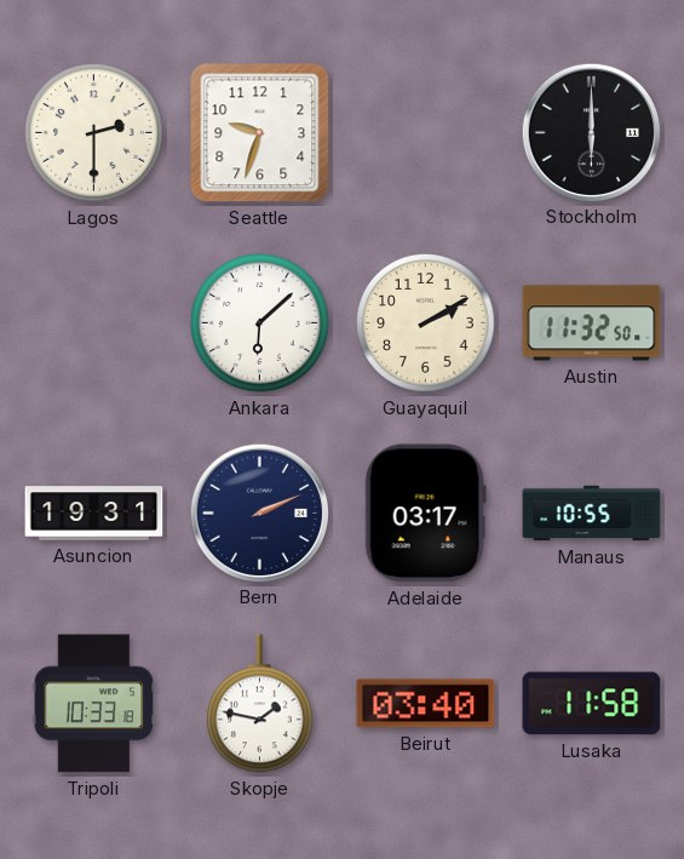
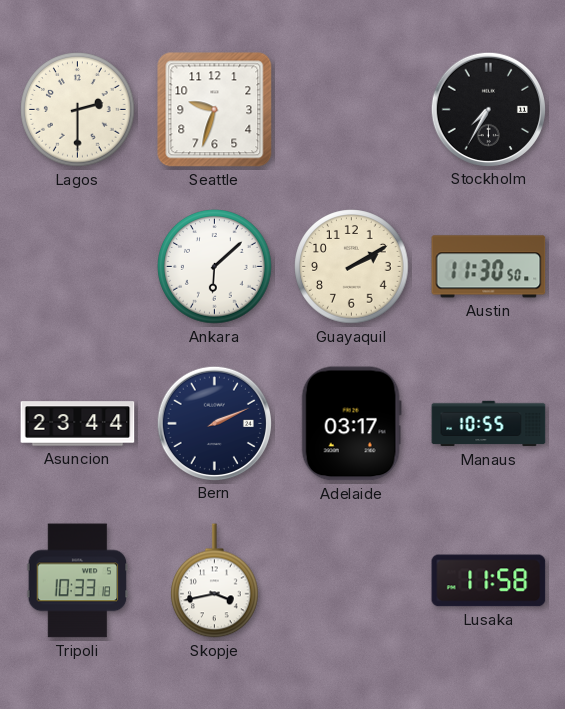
Stockholm: 6:00 -> 7:35
Austin: 11:32 -> 11:30
Asuncion: 19:31 -> 23:44
Skopje: 1:47 -> 3:43
Beirut: 03:40 -> none
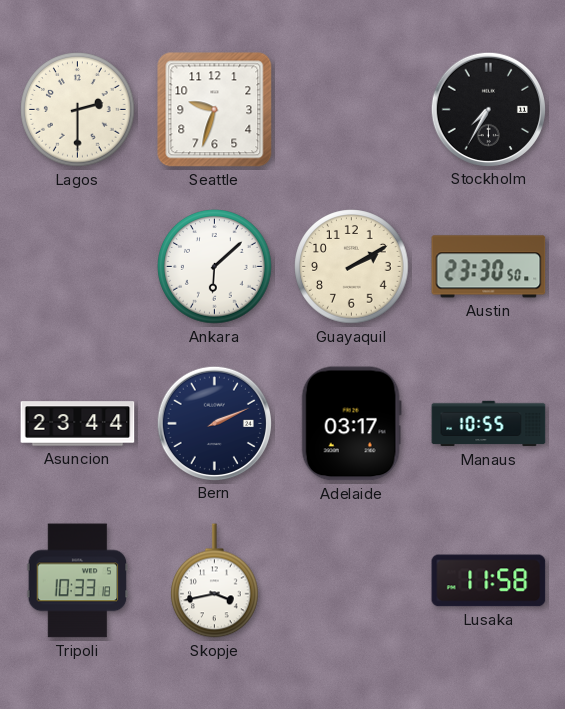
Austin: 11:30 -> 23:30
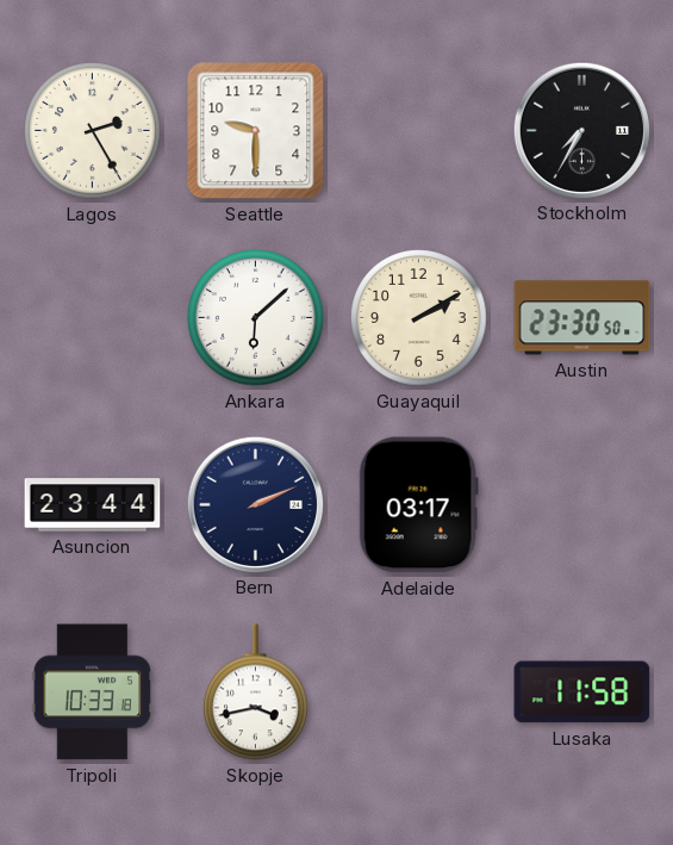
Lagos: 2:30 -> 2:25
Seattle: 9:33 -> 9:30
Manaus: 10:55 -> none
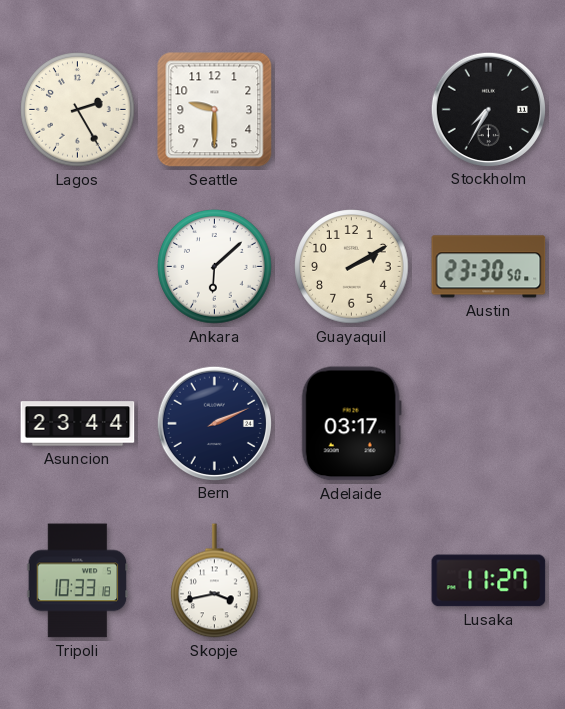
Lusaka: 11:58 -> 11:27
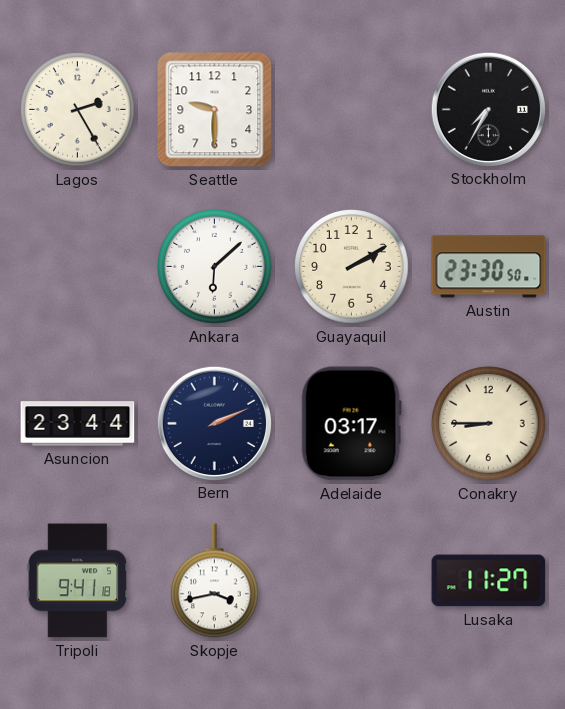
Conakry: none -> 8:45
Tripoli: 10:33 -> 9:41
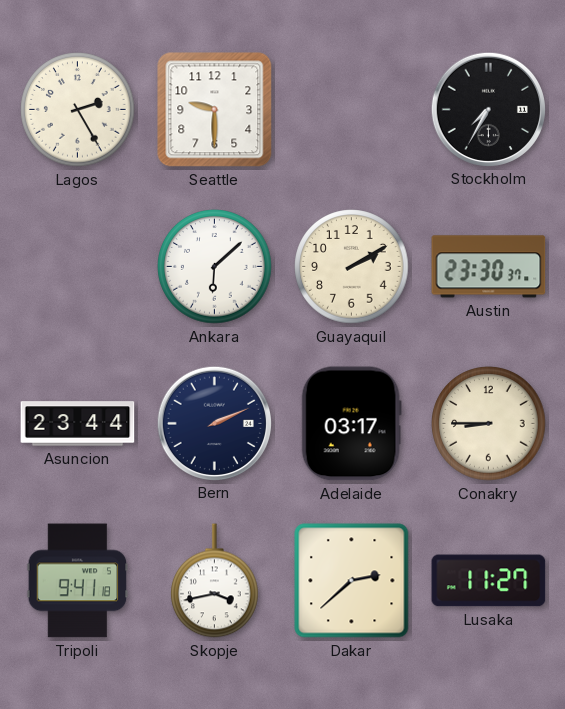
Austin: 23:30:50 -> 23:30:37
Dakar: none -> 2:38
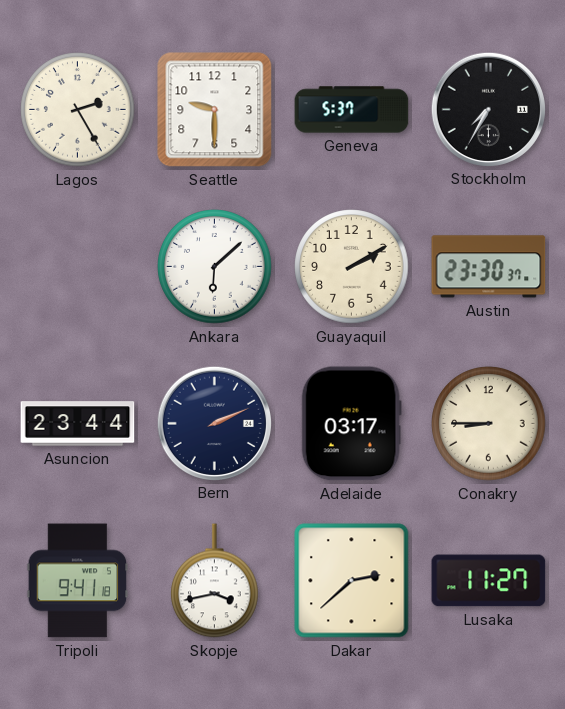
Geneva: none -> 5:37
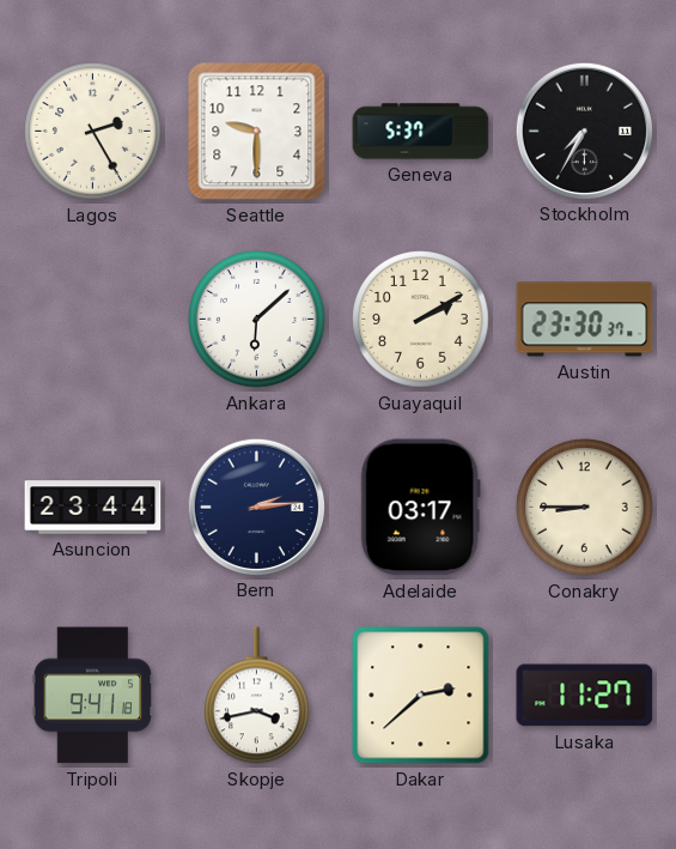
Bern: 2:11 -> 2:14
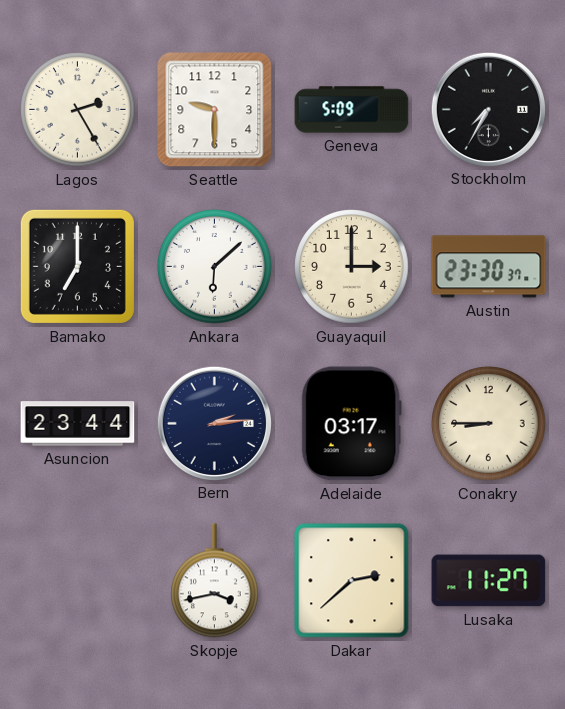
Geneva: 5:37 -> 5:09
Bamako: none -> 7:00
Guayaquil: 2:10 -> 3:00
Tripoli: 9:41 -> none
